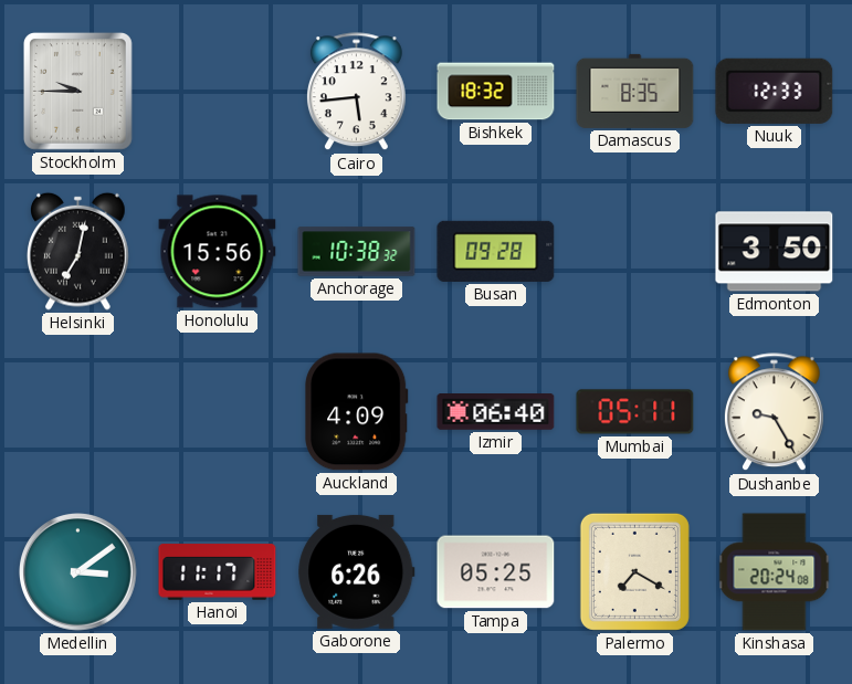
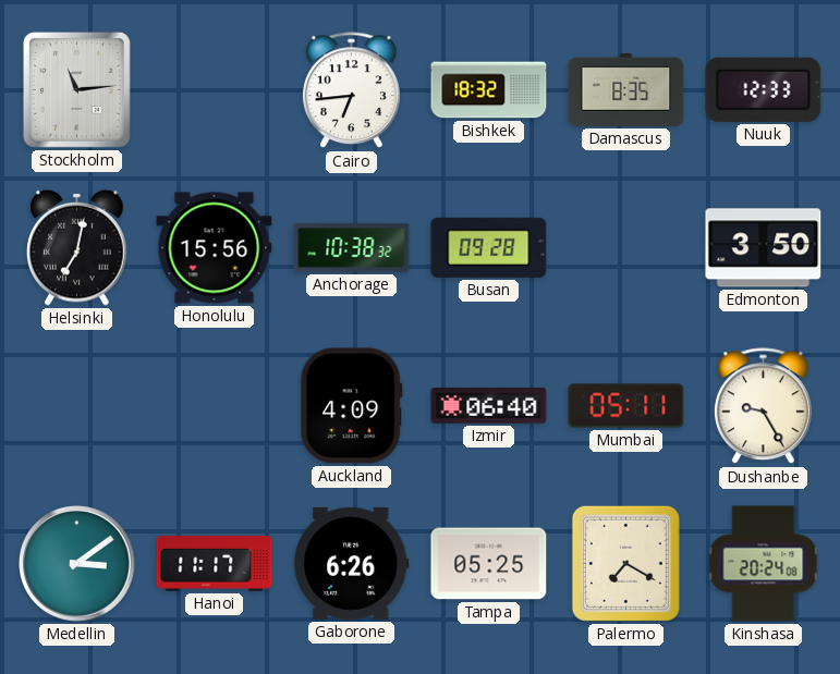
Stockholm: 9:45 -> 11:14
Cairo: 5:44 -> 6:44
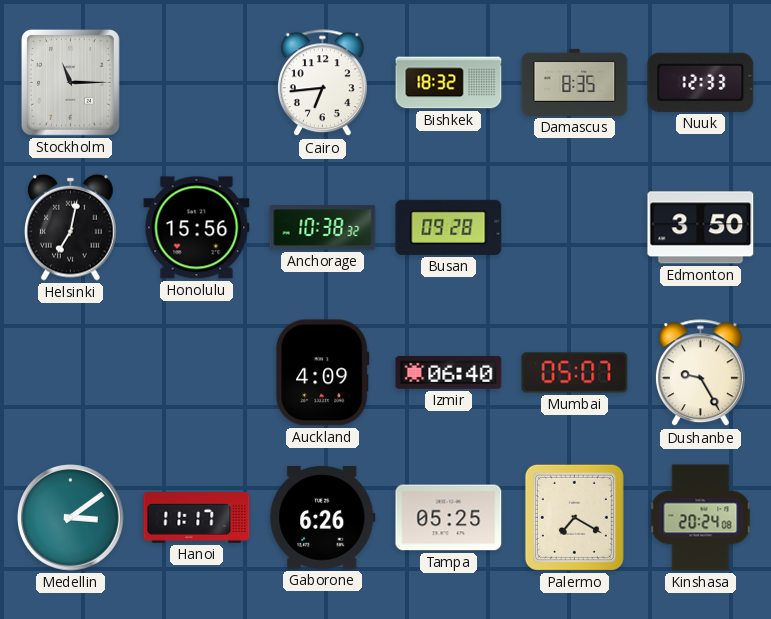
Stockholm: 11:14 -> 11:15
Mumbai: 05:11 -> 05:07
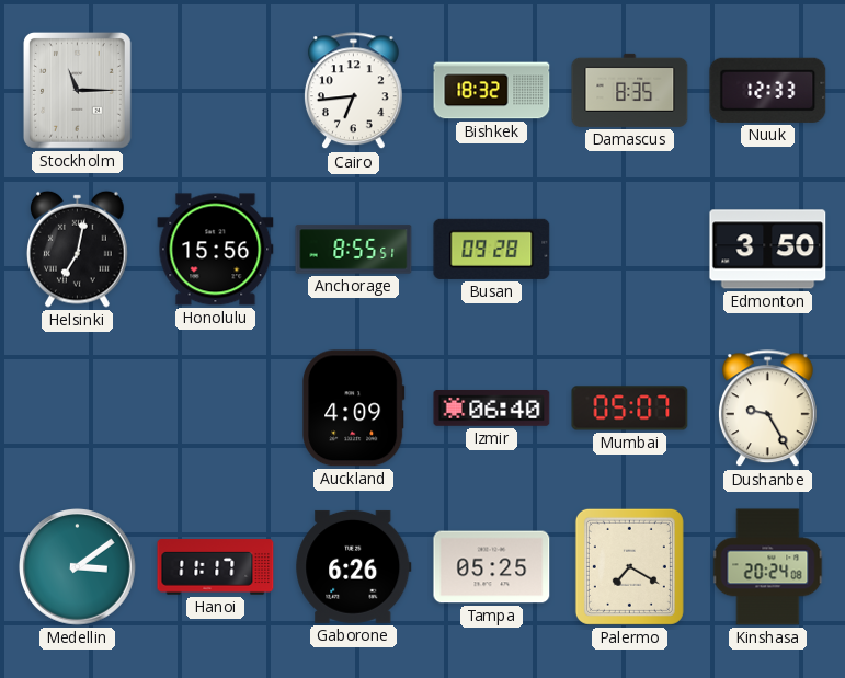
Anchorage: 10:38 -> 8:55
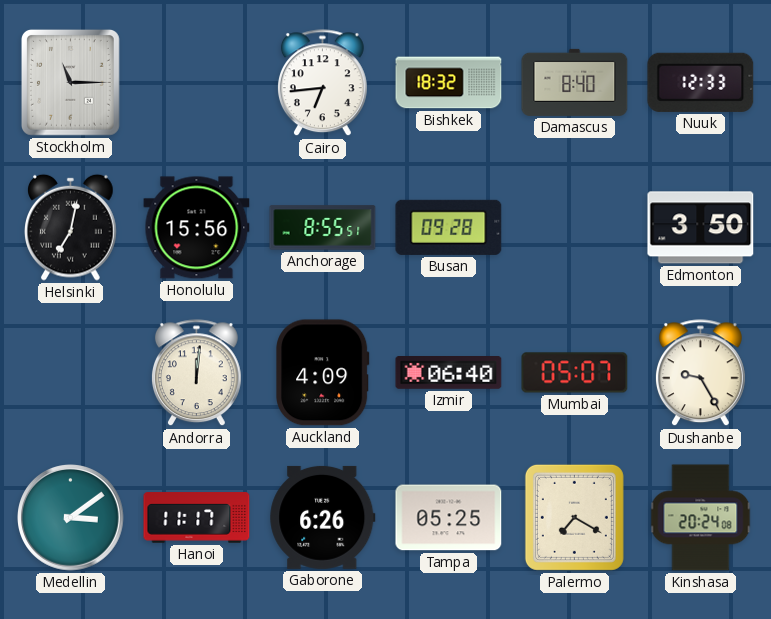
Damascus: 8:35 -> 8:40
Andorra: none -> 12:01
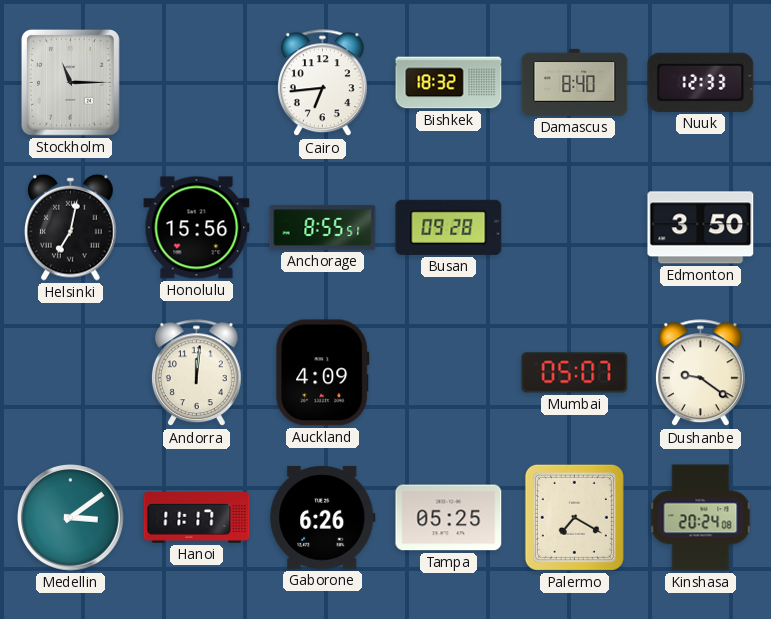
Izmir: 06:40 -> none
Dushanbe: 9:25 -> 9:21
